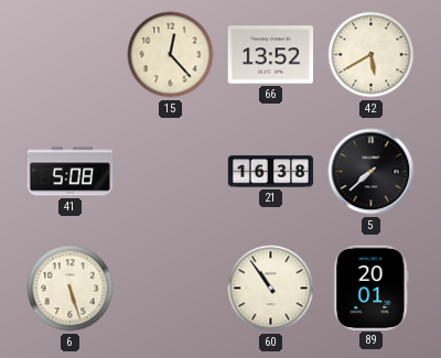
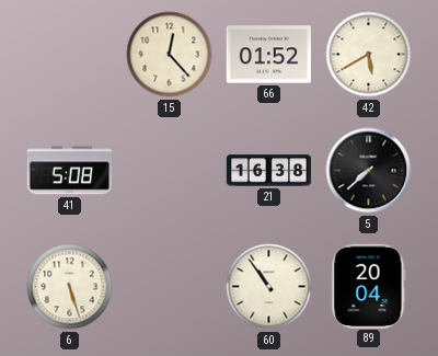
66: 13:52 -> 01:52
89: 20:01 -> 20:04
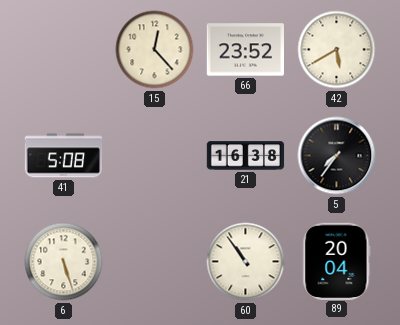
66: 01:52 -> 23:52
5: 7:38 -> 7:36
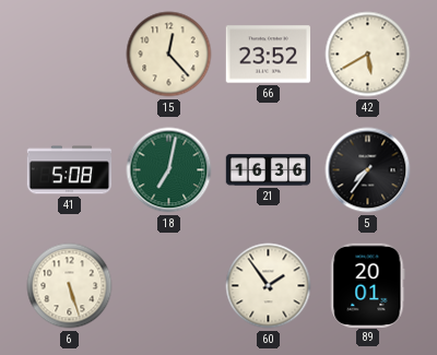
18: none -> 7:02
21: 16:38 -> 16:36
60: 10:54 -> 1:54
89: 20:04 -> 20:01
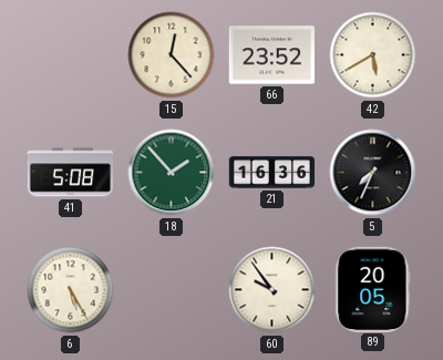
18: 7:02 -> 1:53
5: 7:36 -> 7:34
6: 5:27 -> 5:25
60: 1:54 -> 9:54
89: 20:01 -> 20:05
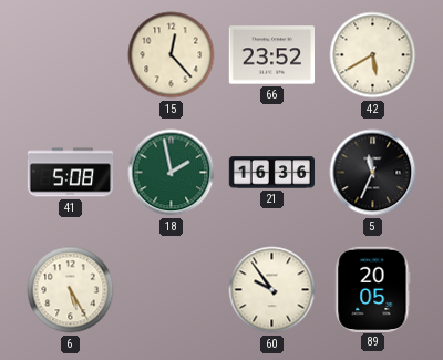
18: 1:53 -> 1:58
5: 7:34 -> 11:34
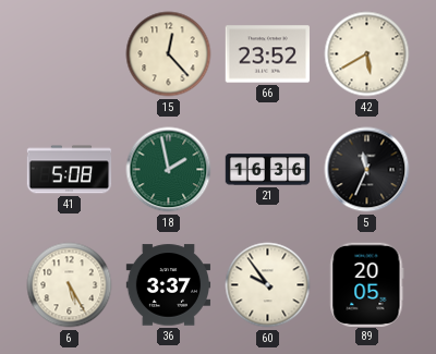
36: none -> 3:37
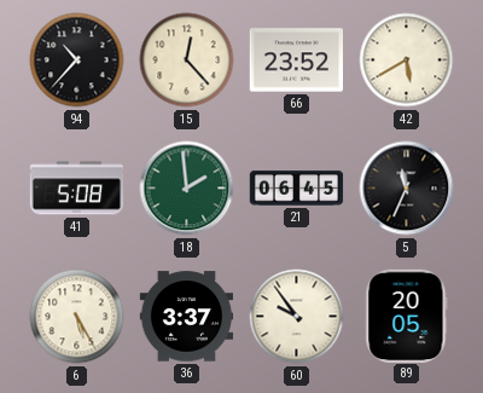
94: none -> 10:37
18: 1:58 -> 1:59
21: 16:36 -> 06:45
